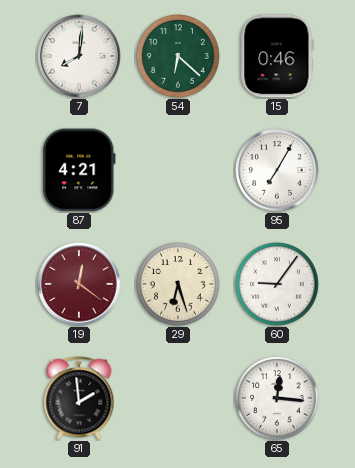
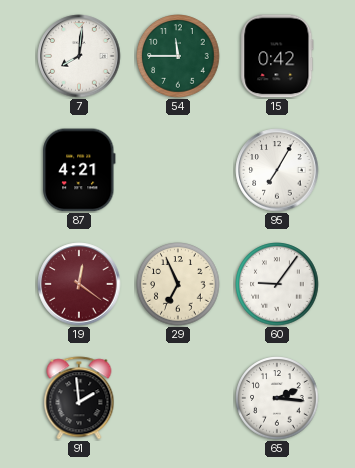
54: 6:22 -> 11:45
15: 0:46 -> 0:42
29: 6:27 -> 6:56
65: 12:16 -> 2:16
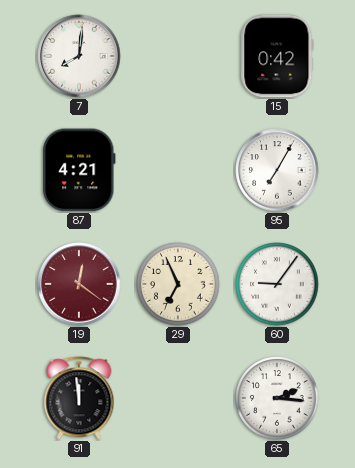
54: 11:45 -> none
91: 1:59 -> 11:59
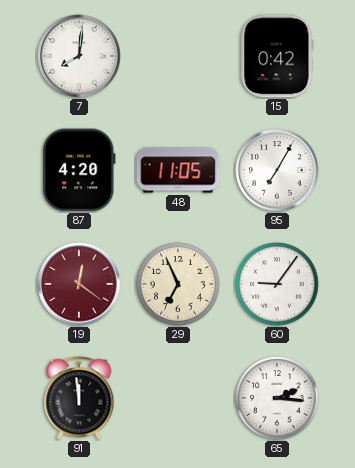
87: 4:21 -> 4:20
48: none -> 11:05
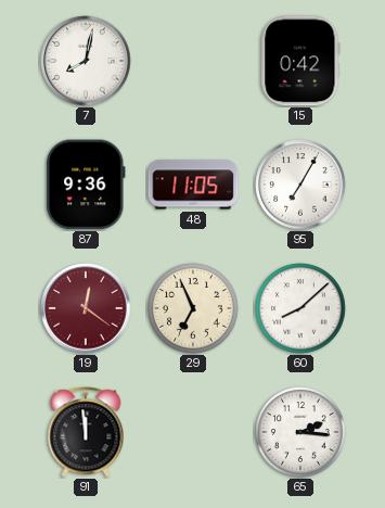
7: 8:01 -> 8:02
87: 4:20 -> 9:36
60: 9:06 -> 8:08
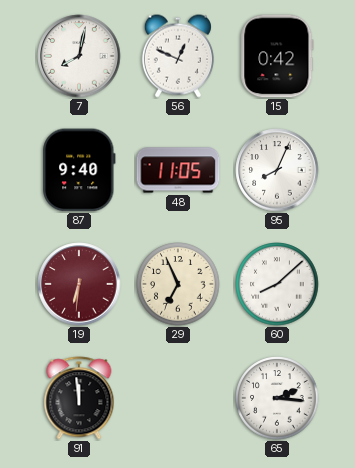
56: none -> 12:49
87: 9:36 -> 9:40
95: 7:05 -> 8:04
19: 12:21 -> 6:31
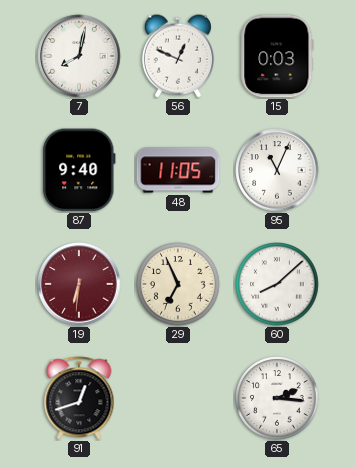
15: 0:42 -> 0:03
95: 8:04 -> 11:04
91: 11:59 -> 12:42
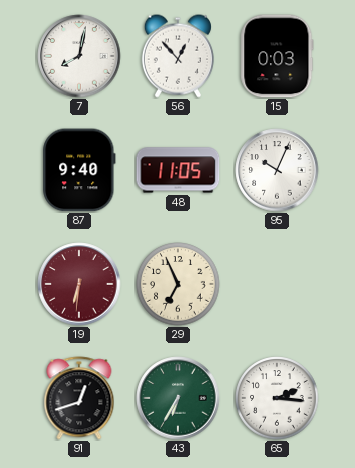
56: 12:49 -> 12:53
95: 11:04 -> 10:04
60: 8:08 -> none
43: none -> 6:35
